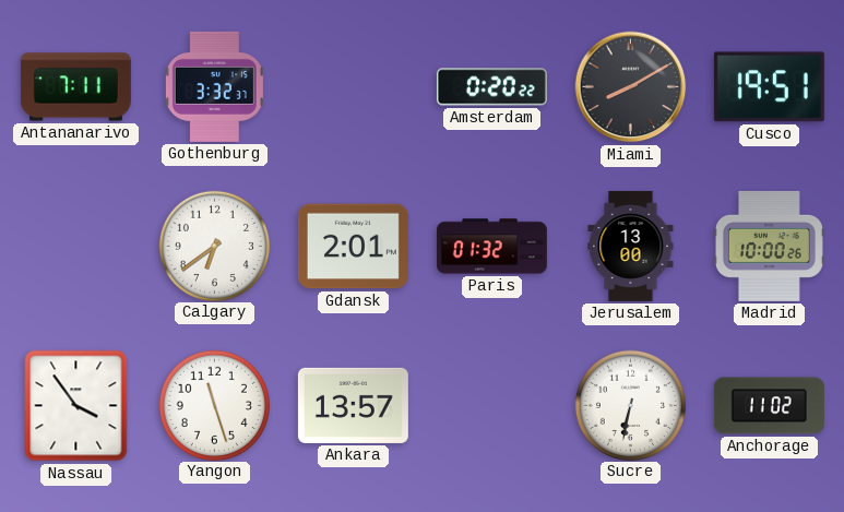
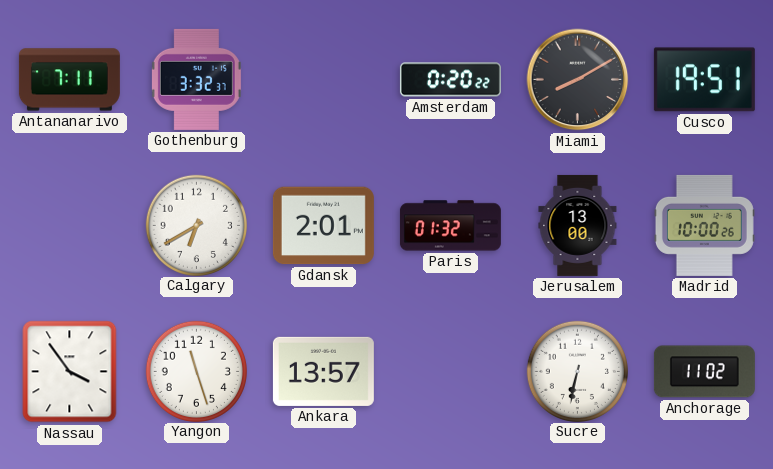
Calgary: 6:39 -> 6:40
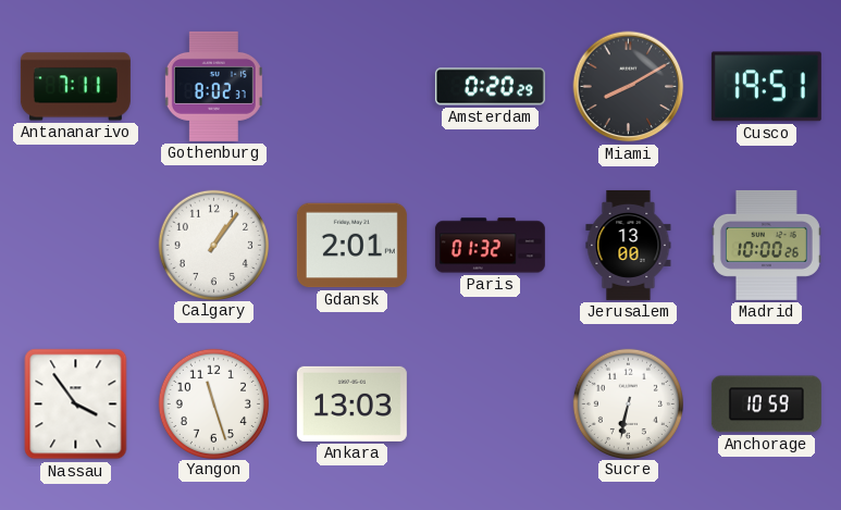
Gothenburg: 3:32 -> 8:02
Amsterdam: 0:20:22 -> 0:20:29
Calgary: 6:40 -> 1:06
Ankara: 13:57 -> 13:03
Anchorage: 11:02 -> 10:59
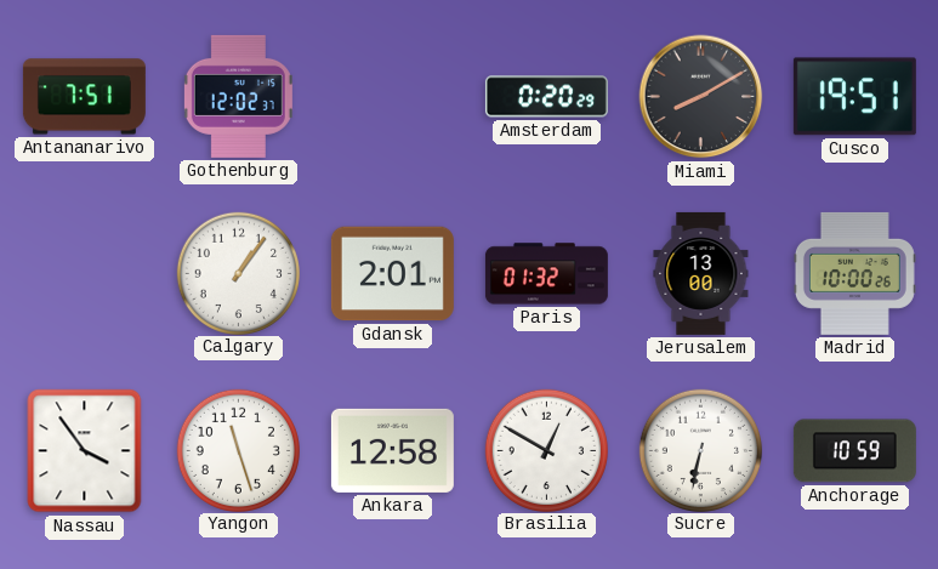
Antananarivo: 7:11 -> 7:51
Gothenburg: 8:02 -> 12:02
Ankara: 13:03 -> 12:58
Brasilia: none -> 12:50
